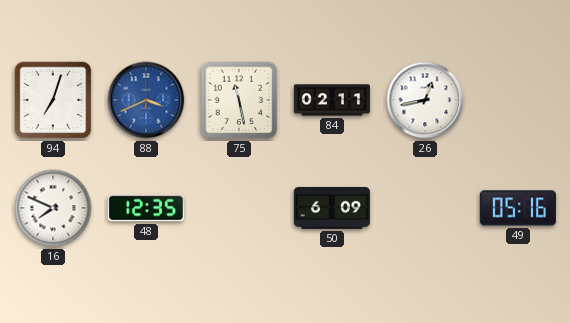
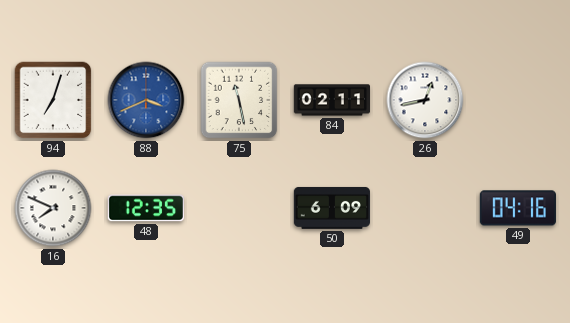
49: 05:16 -> 04:16
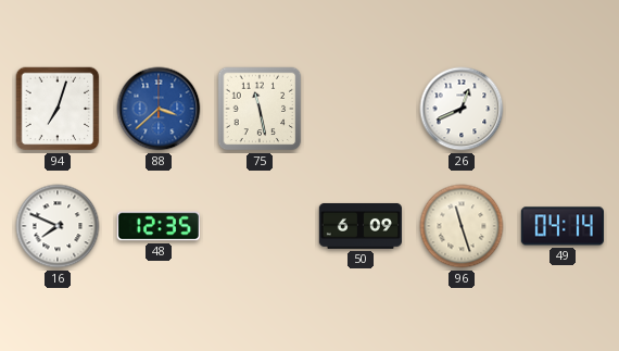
88: 3:41 -> 3:38
84: 02:11 -> none
26: 12:43 -> 12:41
96: none -> 11:27
49: 04:16 -> 04:14
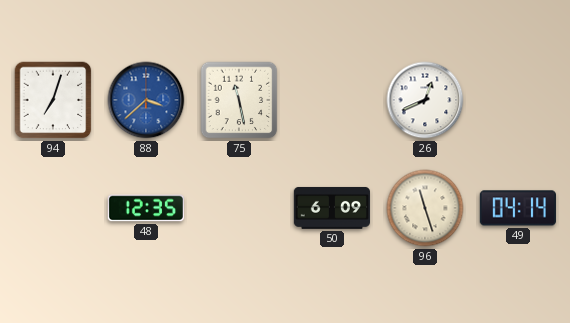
16: 7:49 -> none
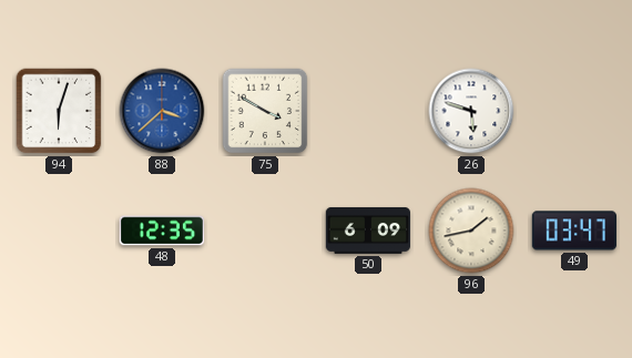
94: 7:03 -> 6:03
75: 11:28 -> 3:50
26: 12:41 -> 5:48
96: 11:27 -> 1:43
49: 04:14 -> 03:47
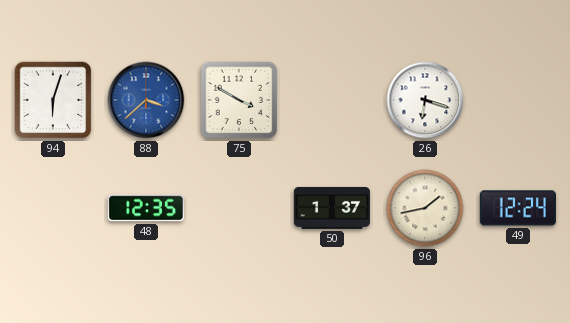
26: 5:48 -> 6:18
50: 6:09 -> 1:37
49: 03:47 -> 12:24
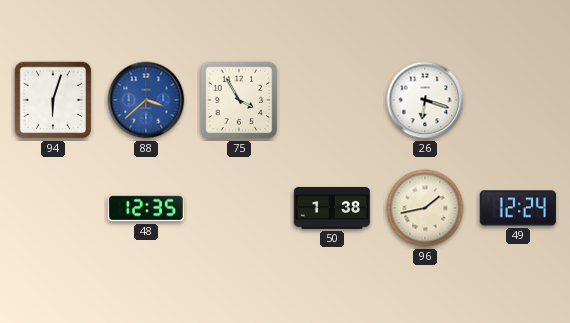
75: 3:50 -> 3:55
50: 1:37 -> 1:38
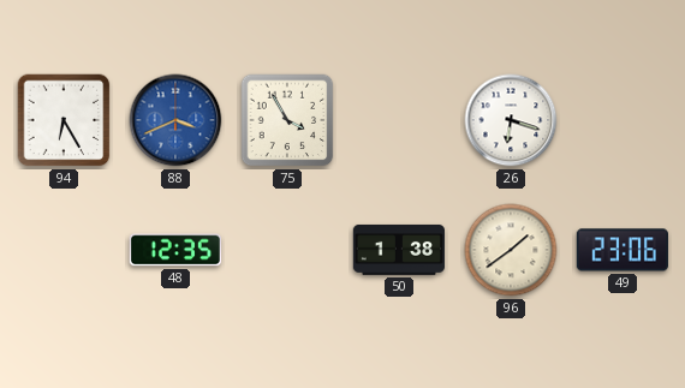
94: 6:03 -> 6:25
88: 3:38 -> 3:41
96: 1:43 -> 1:39
49: 12:24 -> 23:06
